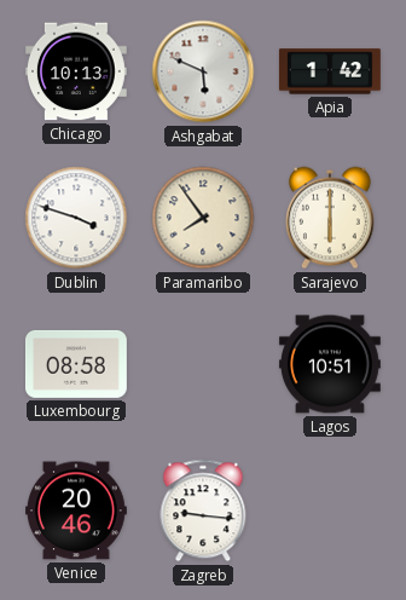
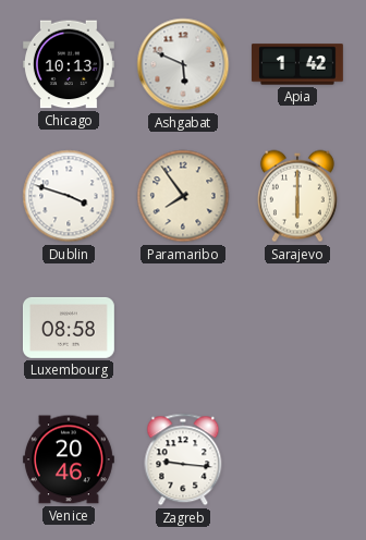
Lagos: 10:51 -> none
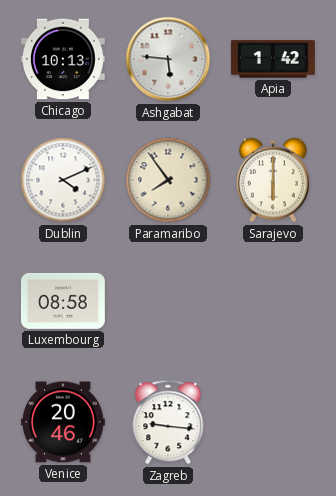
Ashgabat: 5:49 -> 5:46
Dublin: 3:48 -> 4:11
